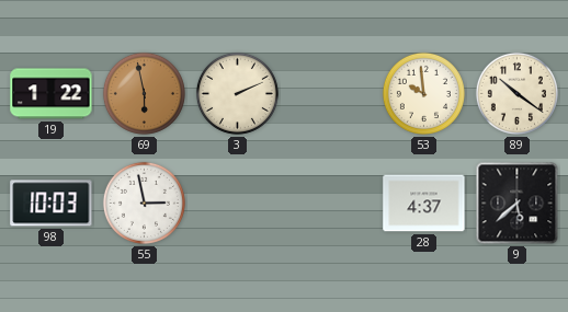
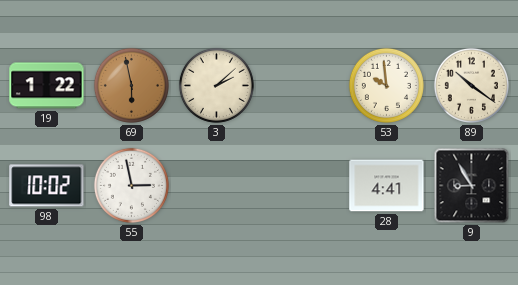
3: 2:11 -> 2:08
98: 10:03 -> 10:02
28: 4:37 -> 4:41
9: 5:38 -> 8:55
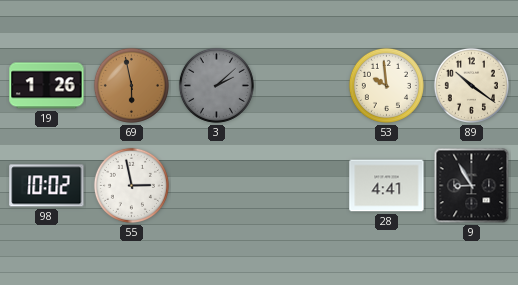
19: 1:22 -> 1:26
3 dial: cream -> grey
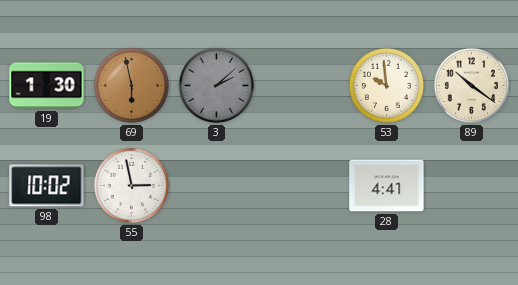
19: 1:26 -> 1:30
9: 8:55 -> none
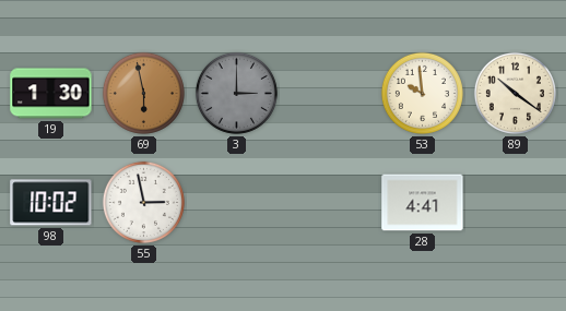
3: 2:08 -> 3:00
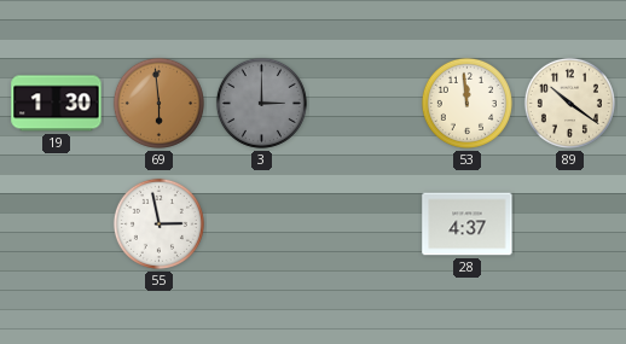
69: 5:58 -> 5:59
53: 9:59 -> 11:59
98: 10:02 -> none
28: 4:41 -> 4:37
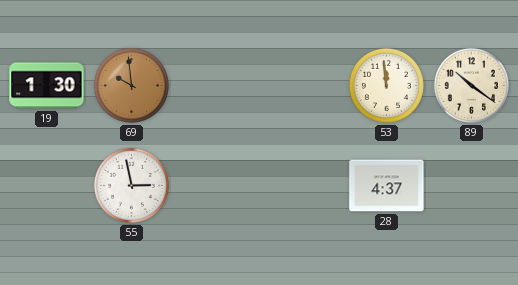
69: 5:59 -> 9:59
3: 3:00 -> none
